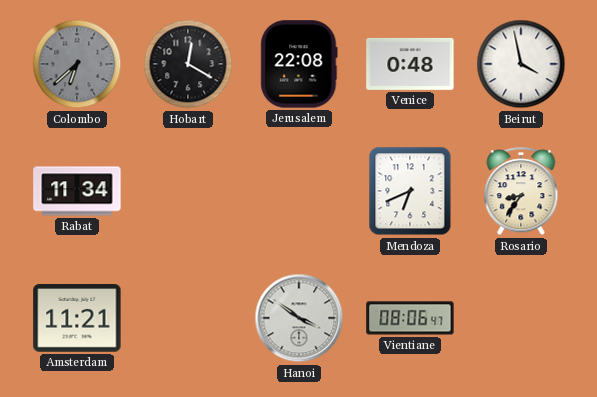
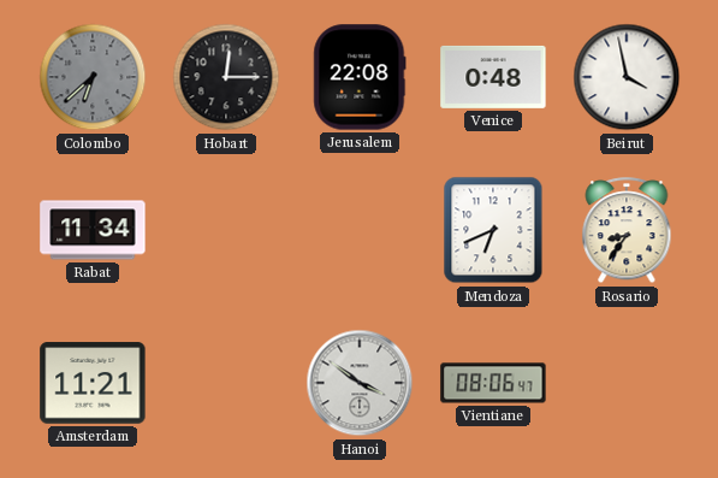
Hobart: 12:20 -> 12:15
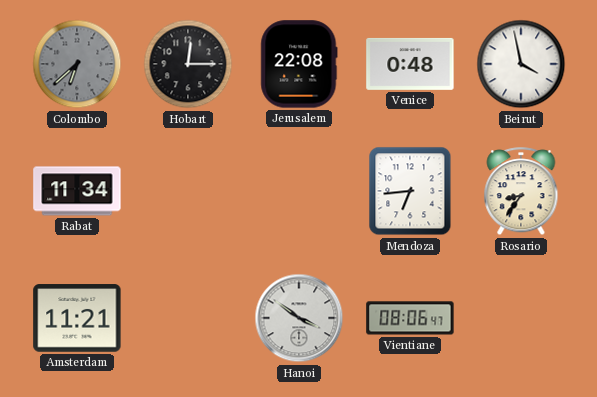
Mendoza: 6:41 -> 6:44
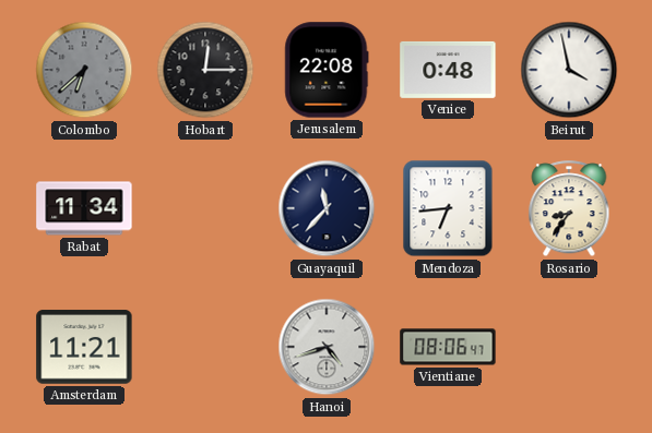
Guayaquil: none -> 11:37
Hanoi: 3:51 -> 4:42
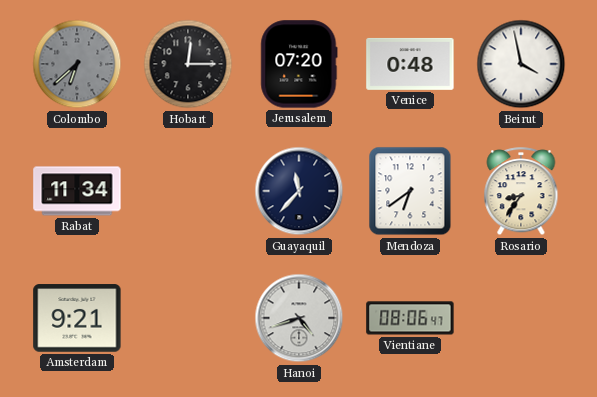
Jerusalem: 22:08 -> 07:20
Mendoza: 6:44 -> 6:39
Amsterdam: 11:21 -> 9:21
